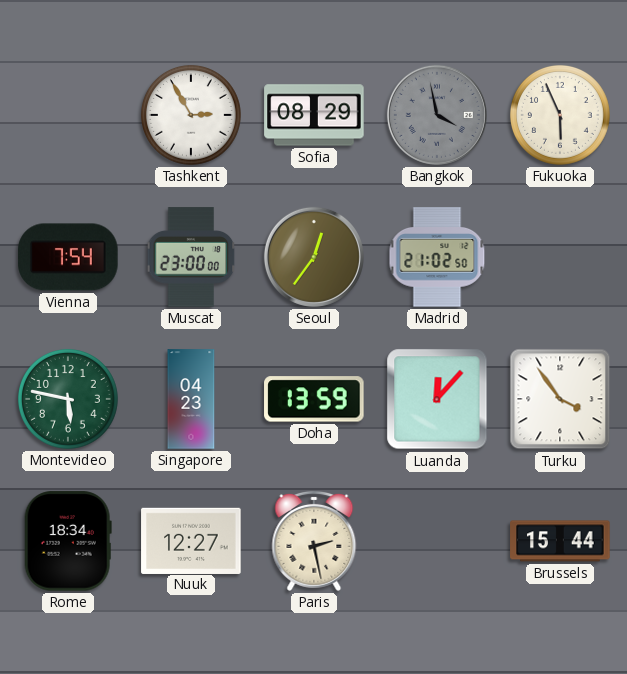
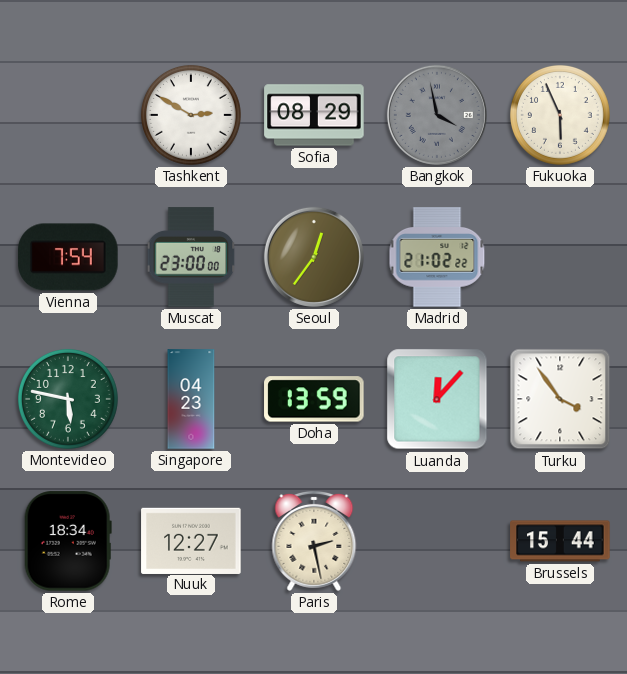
Tashkent: 2:55 -> 2:50
Madrid: 21:02:50 -> 21:02:22
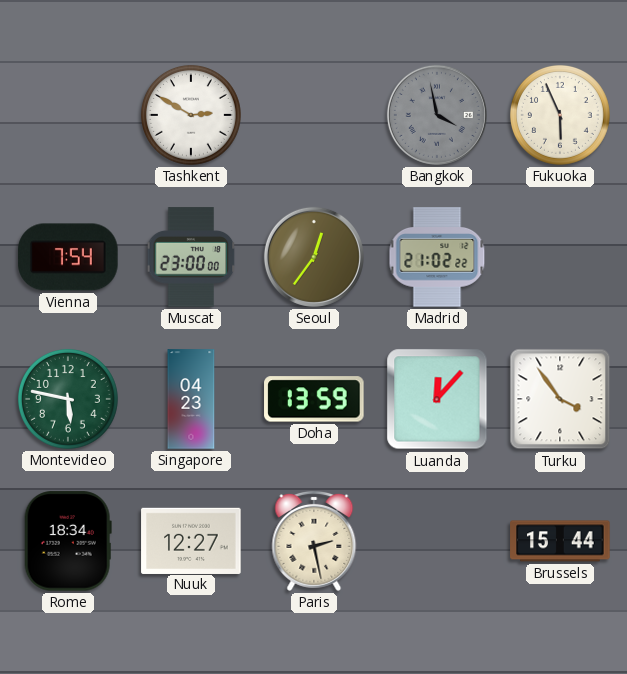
Sofia: 08:29 -> none
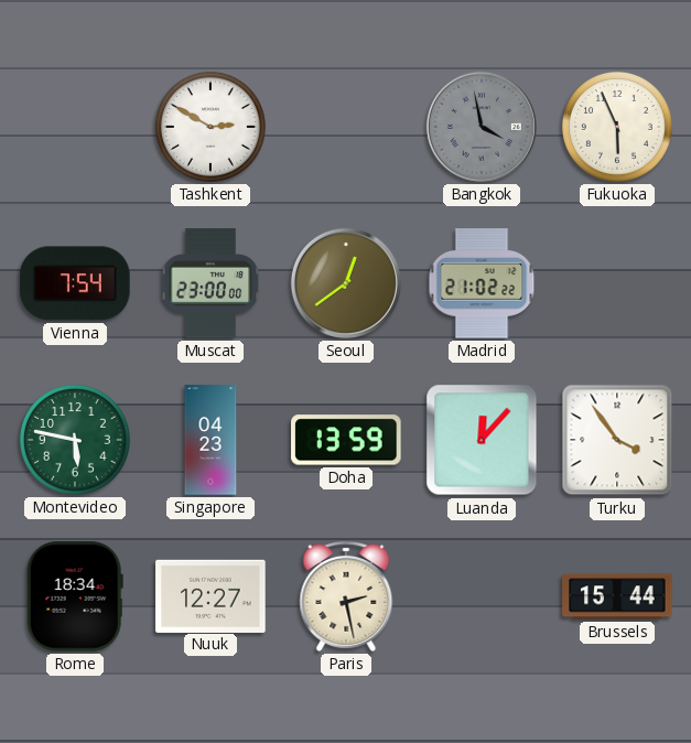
Seoul: 12:36 -> 12:39
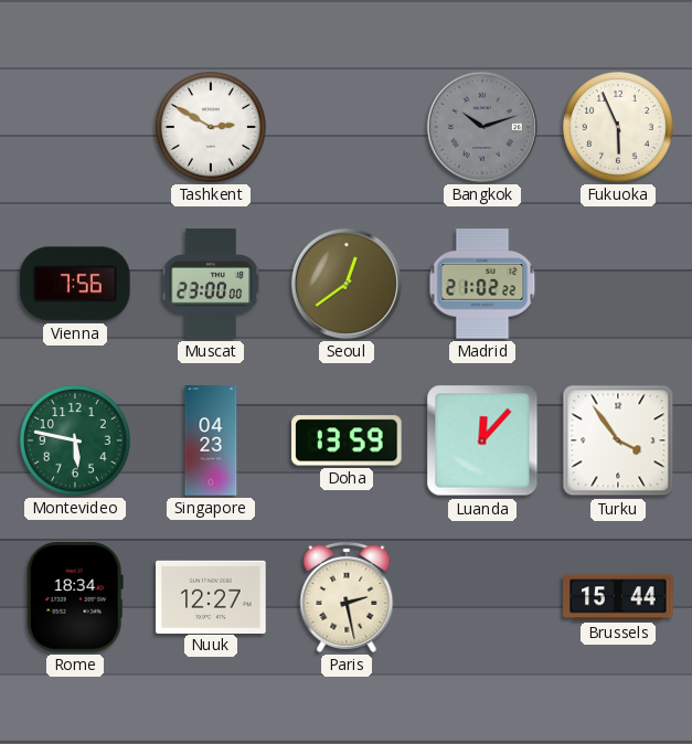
Bangkok: 3:58 -> 10:12
Vienna: 7:54 -> 7:56
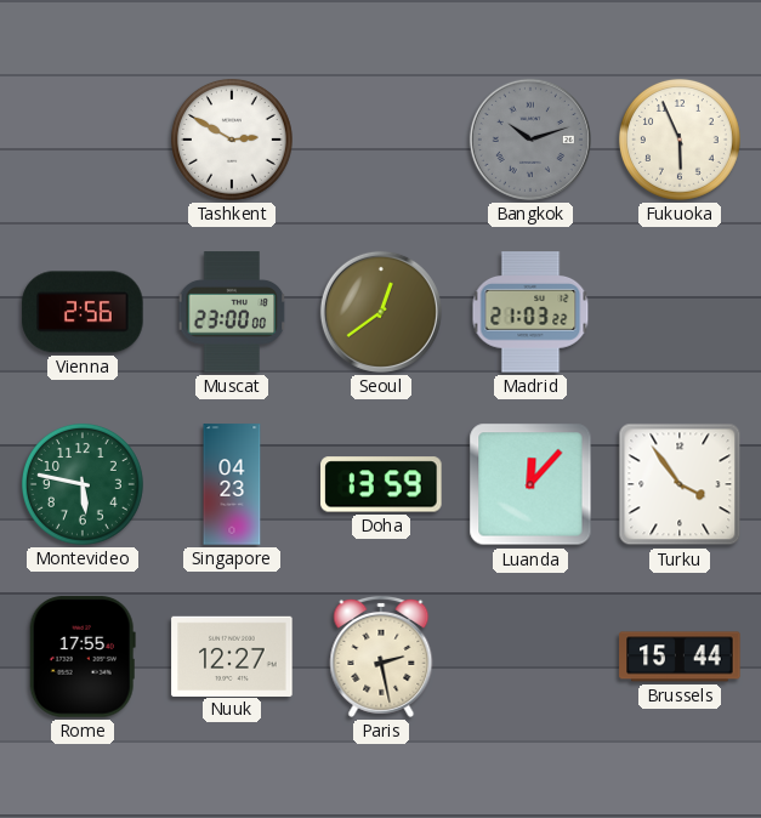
Vienna: 7:56 -> 2:56
Madrid: 21:02 -> 21:03
Rome: 18:34 -> 17:55
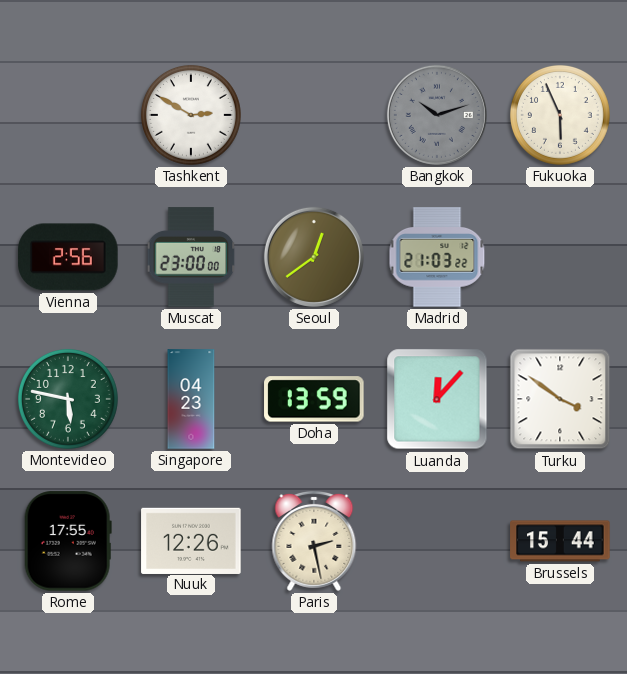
Turku: 3:54 -> 3:51
Nuuk: 12:27 -> 12:26
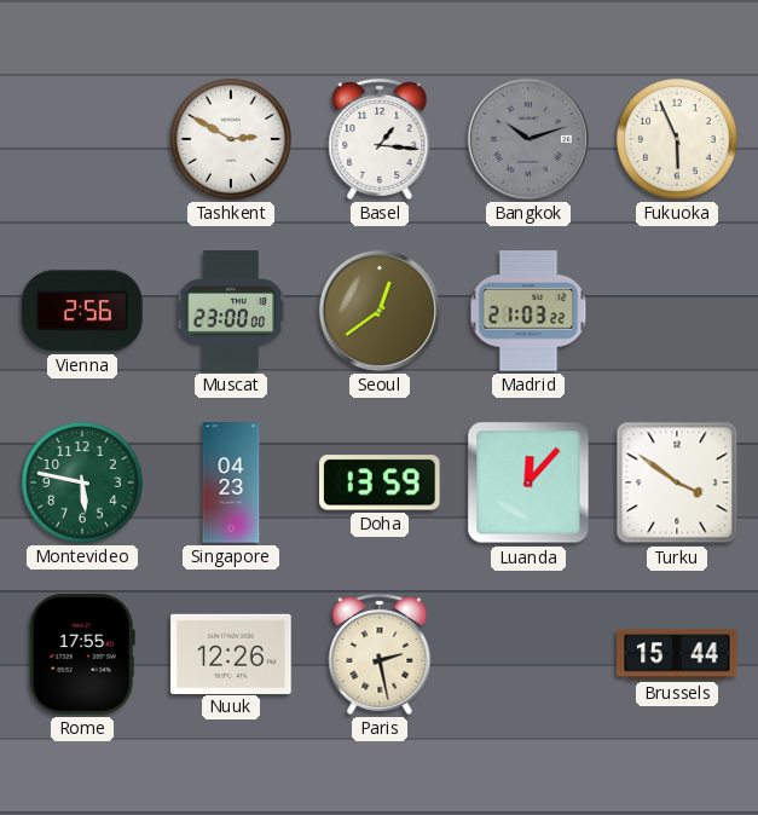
Basel: none -> 1:16
